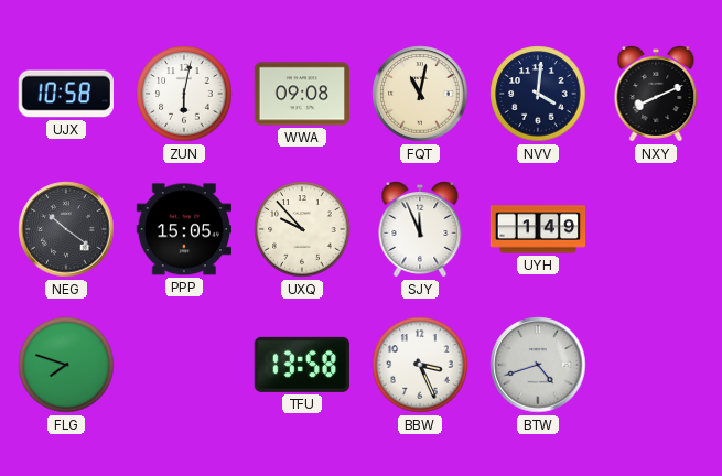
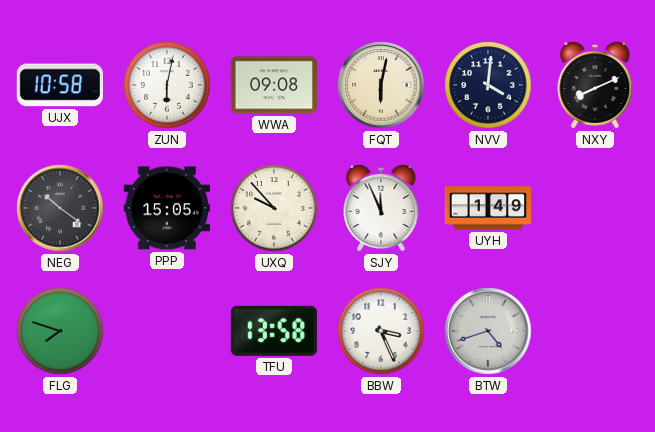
FQT: 11:02 -> 6:02
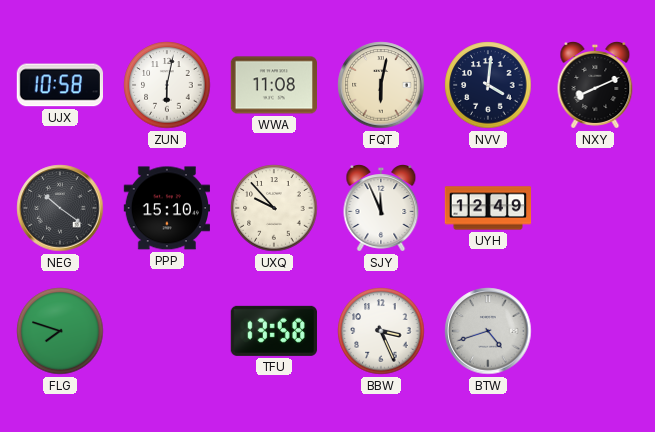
WWA: 09:08 -> 11:08
PPP: 15:05 -> 15:10
UYH: 1:49 -> 12:49
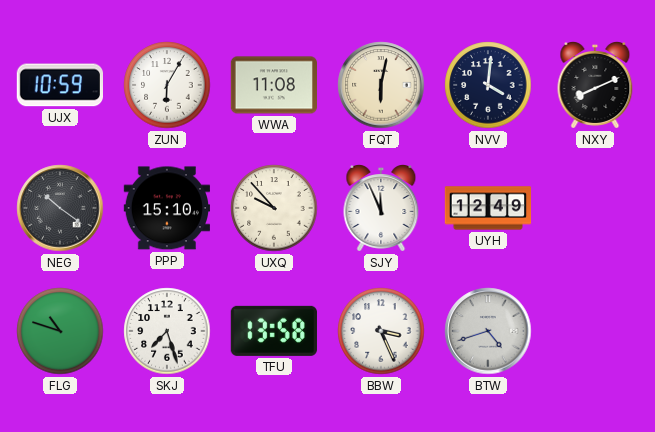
UJX: 10:58 -> 10:59
ZUN: 6:02 -> 6:05
FLG: 7:48 -> 10:48
SKJ: none -> 7:27
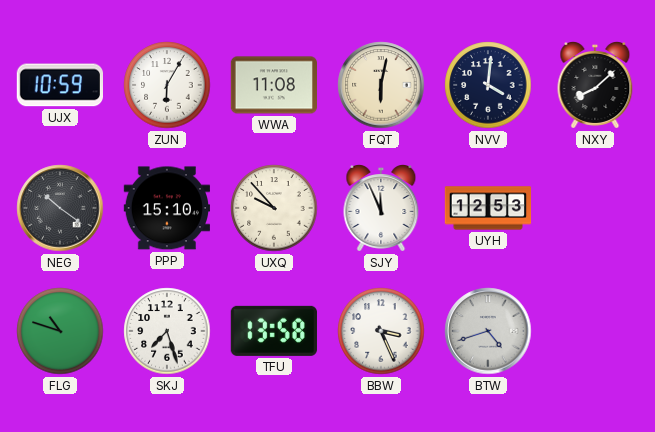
NXY: 8:11 -> 8:08
UYH: 12:49 -> 12:53
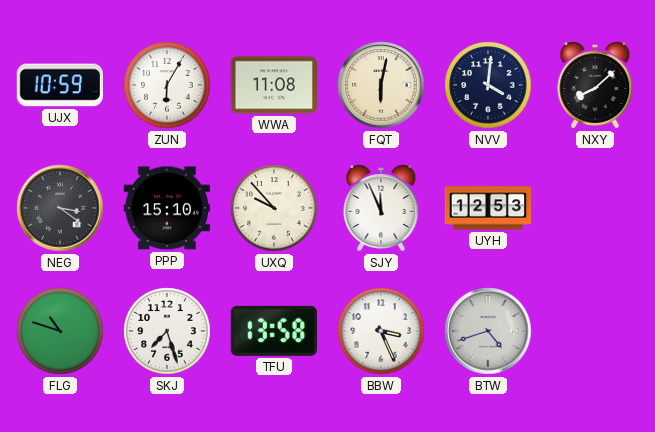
NEG: 10:21 -> 3:21
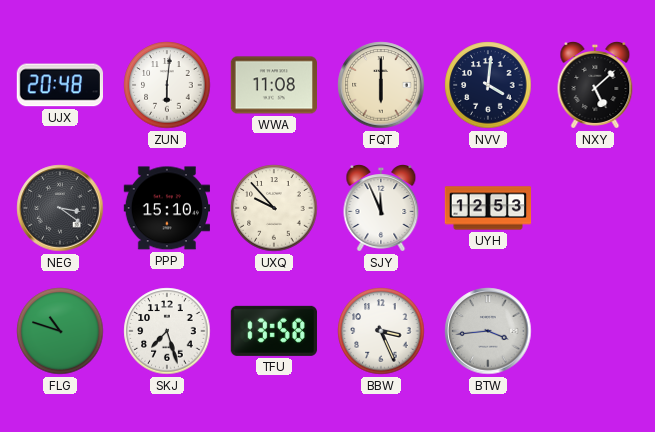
UJX: 10:59 -> 20:48
ZUN: 6:05 -> 6:01
FQT: 6:02 -> 6:00
NXY: 8:08 -> 5:08
BTW: 4:42 -> 3:44
